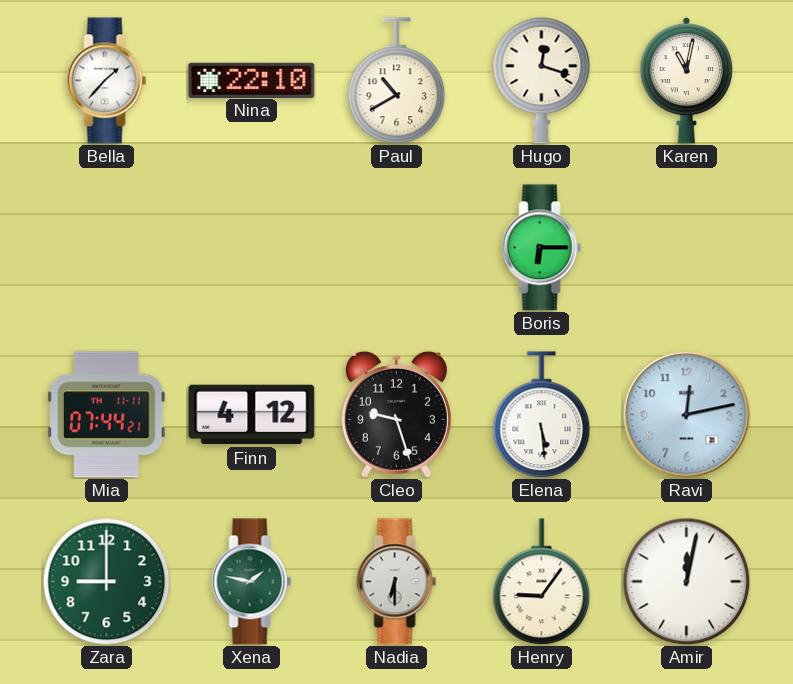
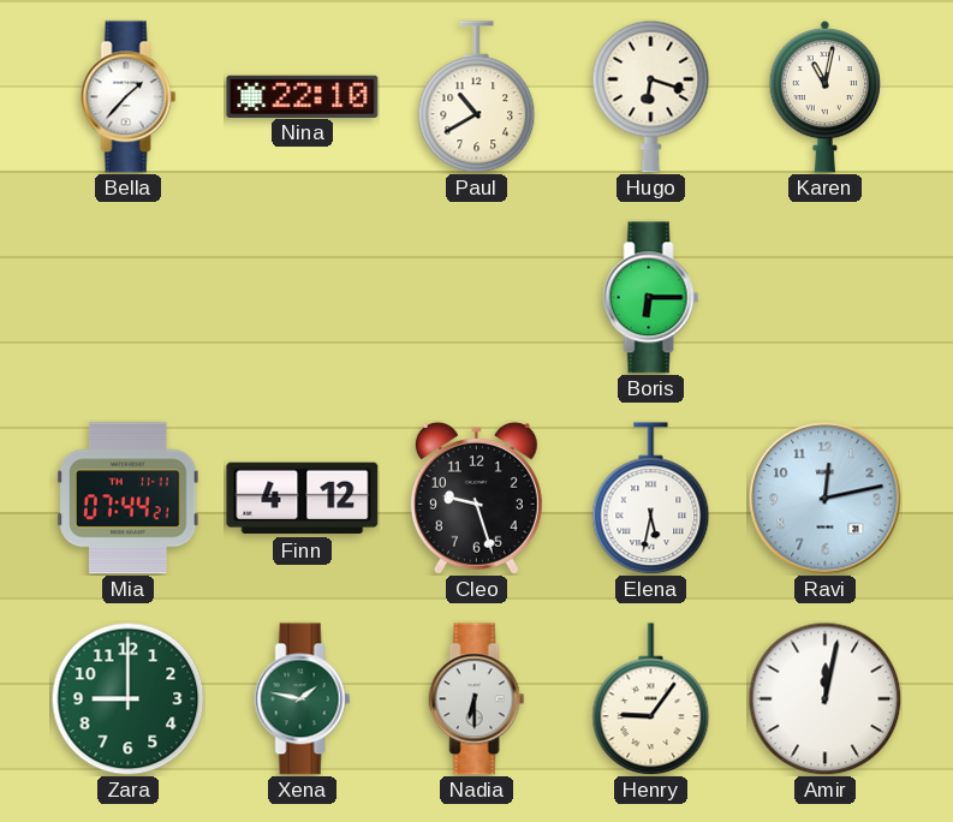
Hugo: 12:18 -> 6:18
Elena: 5:29 -> 5:32
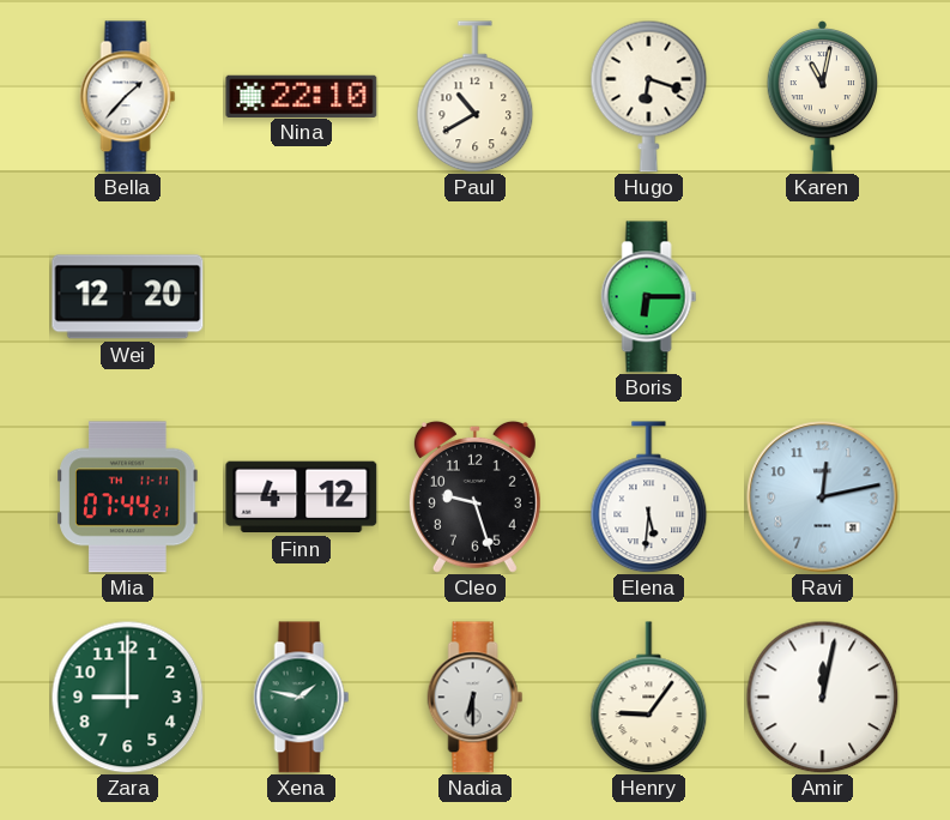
Wei: none -> 12:20
Elena: 5:32 -> 5:31
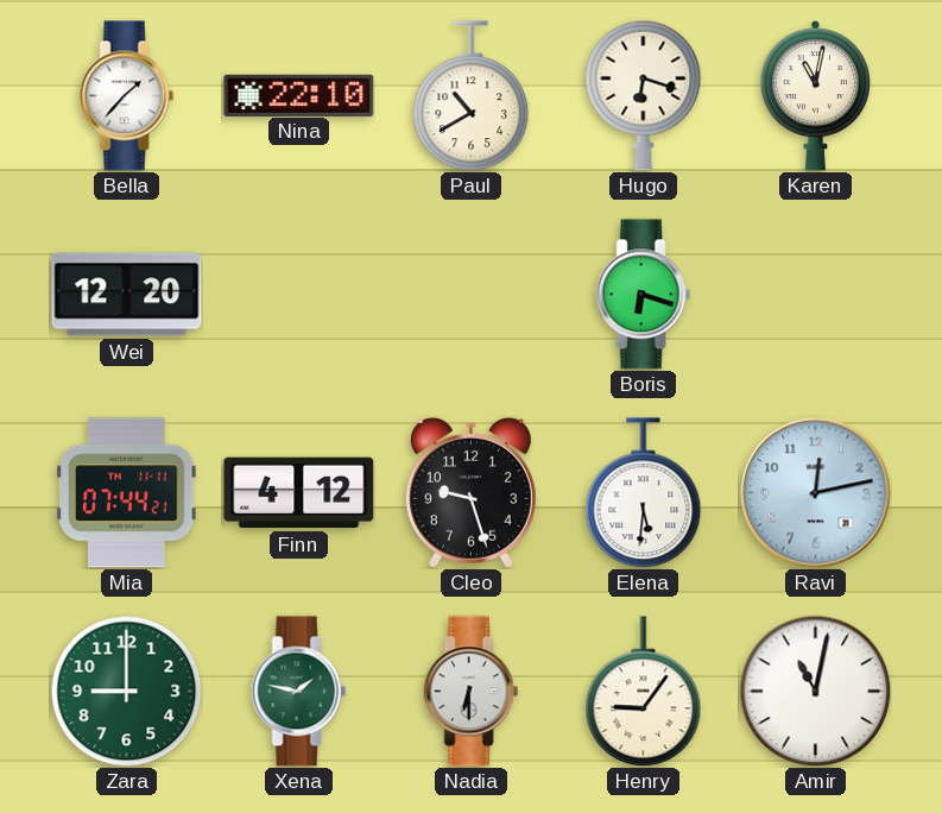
Boris: 6:15 -> 6:18
Amir: 12:02 -> 11:02
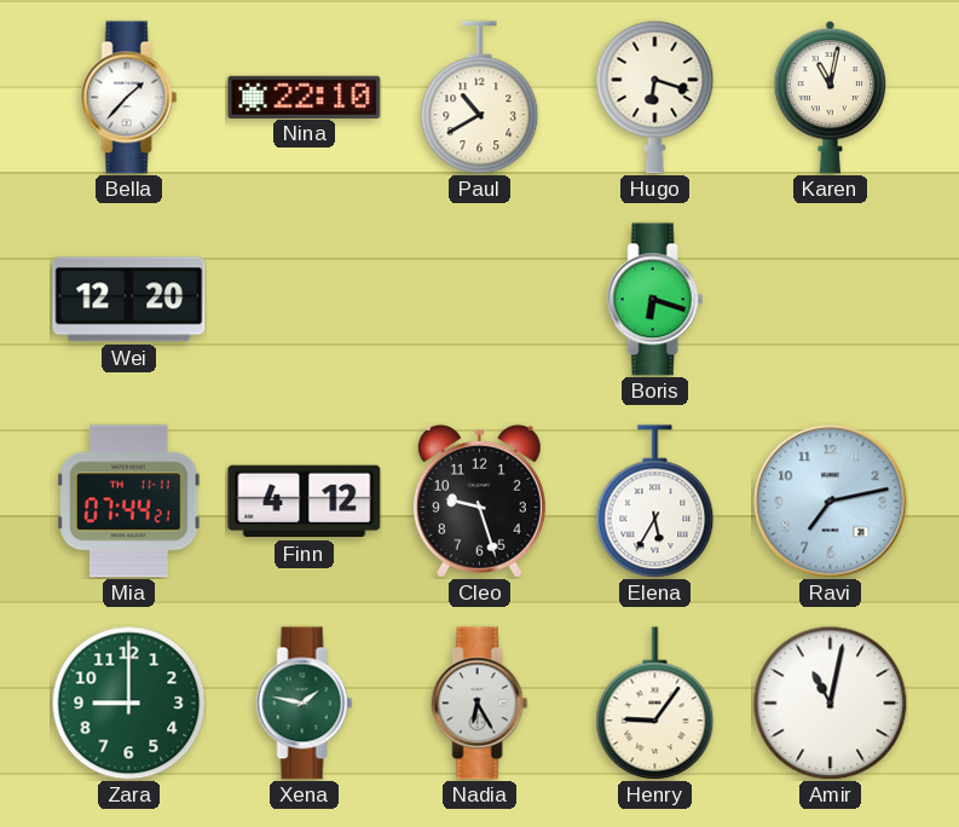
Elena: 5:31 -> 5:35
Ravi: 12:13 -> 7:13
Nadia: 6:30 -> 6:25
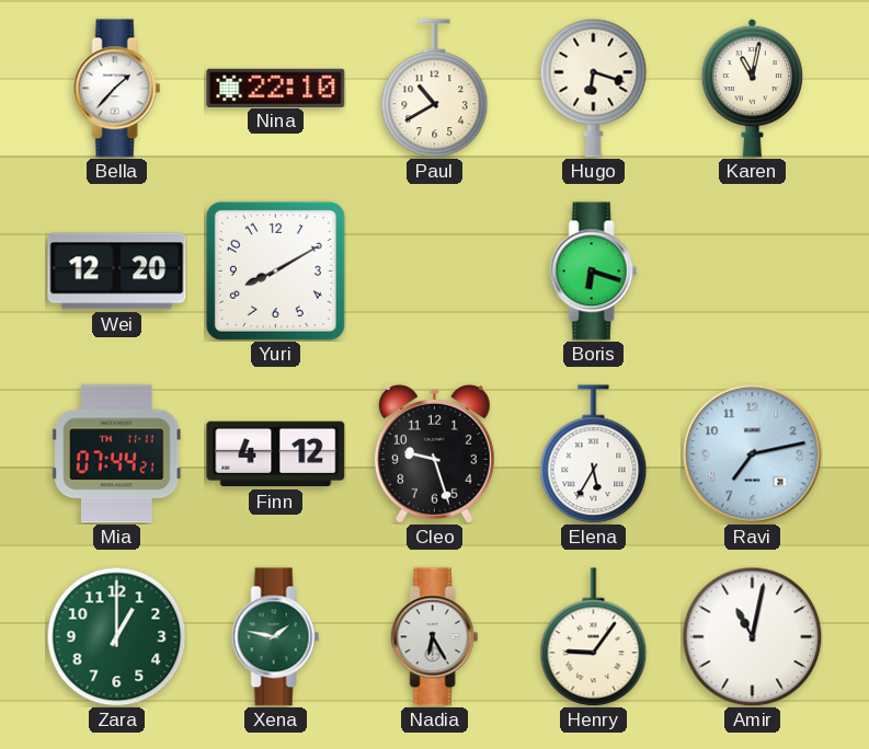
Yuri: none -> 8:10
Zara: 9:00 -> 1:00
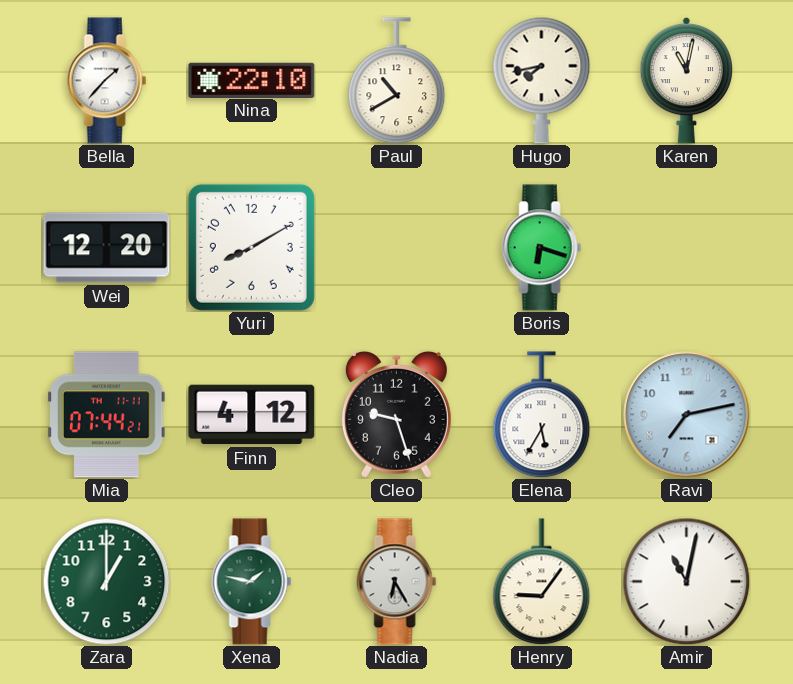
Hugo: 6:18 -> 7:43
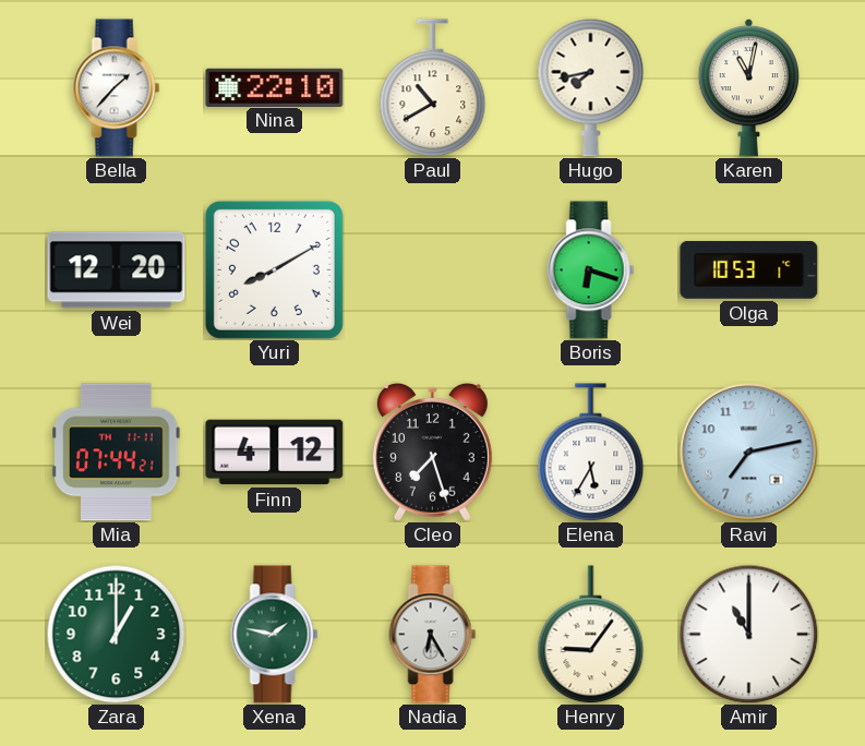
Olga: none -> 10:53
Cleo: 9:27 -> 7:27
Amir: 11:02 -> 11:00
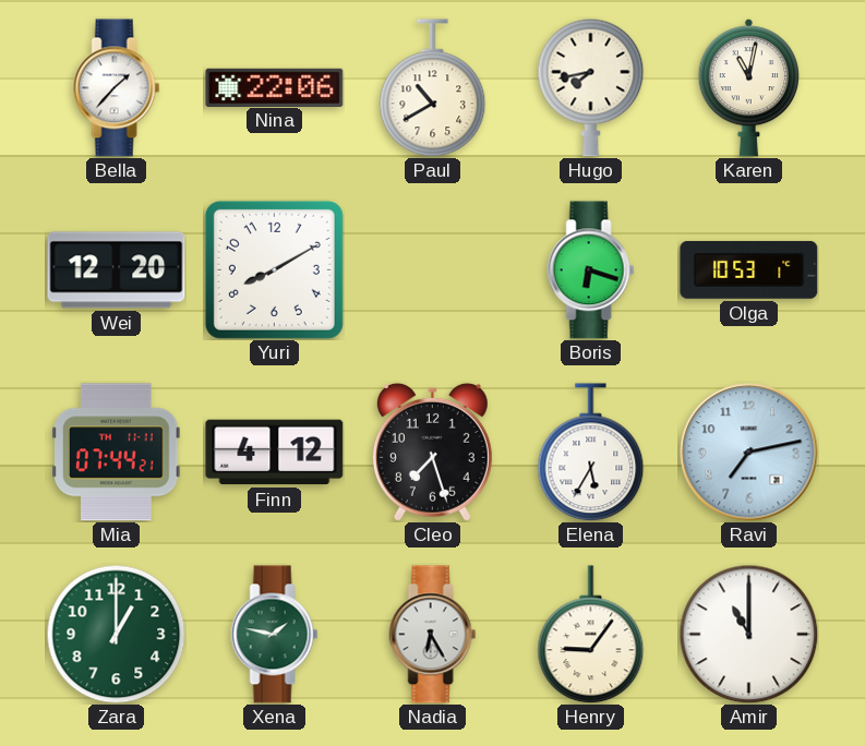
Nina: 22:10 -> 22:06
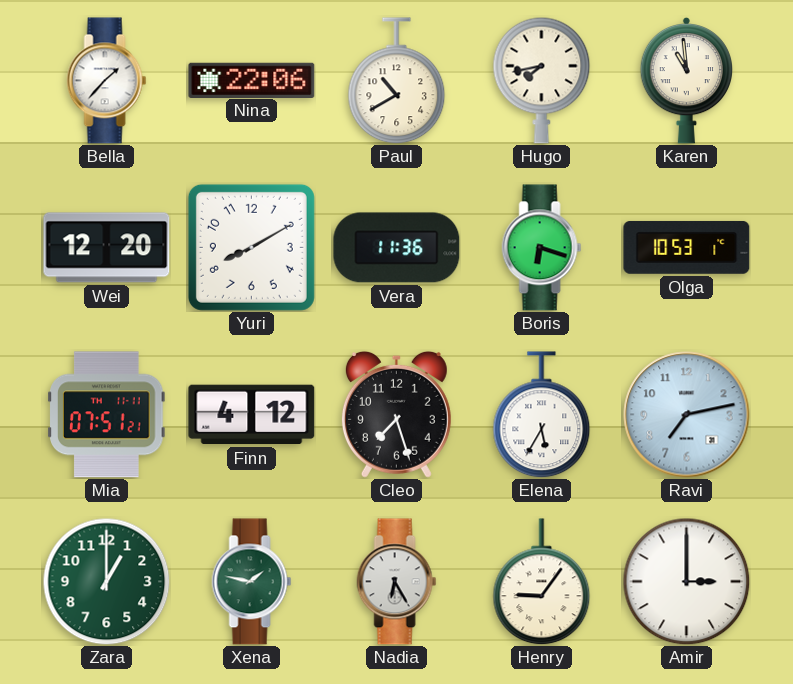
Karen: 11:02 -> 10:59
Vera: none -> 11:36
Mia: 07:44 -> 07:51
Amir: 11:00 -> 3:00
